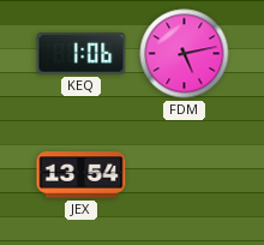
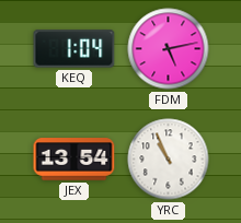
KEQ: 1:06 -> 1:04
YRC: none -> 10:56
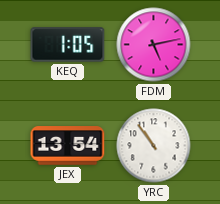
KEQ: 1:04 -> 1:05
YRC: 10:56 -> 10:54
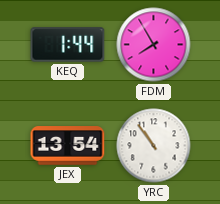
KEQ: 1:05 -> 1:44
FDM: 5:13 -> 7:55
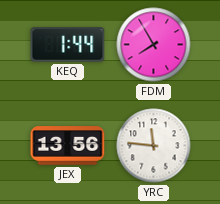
JEX: 13:54 -> 13:56
YRC: 10:54 -> 11:46
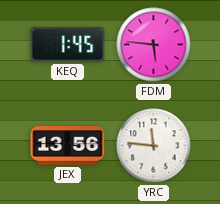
KEQ: 1:44 -> 1:45
FDM: 7:55 -> 5:46
